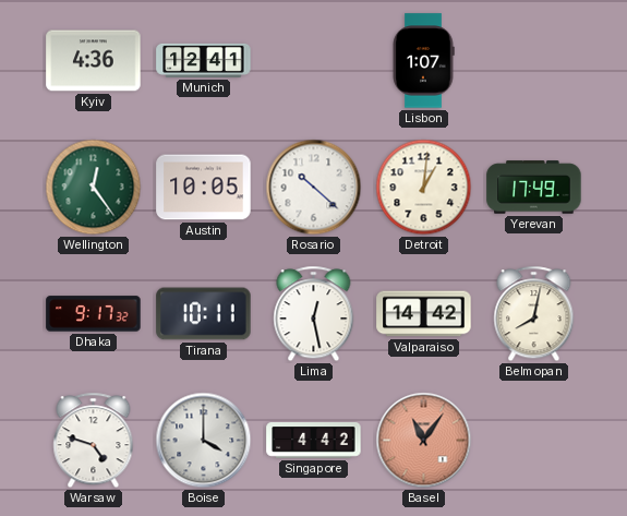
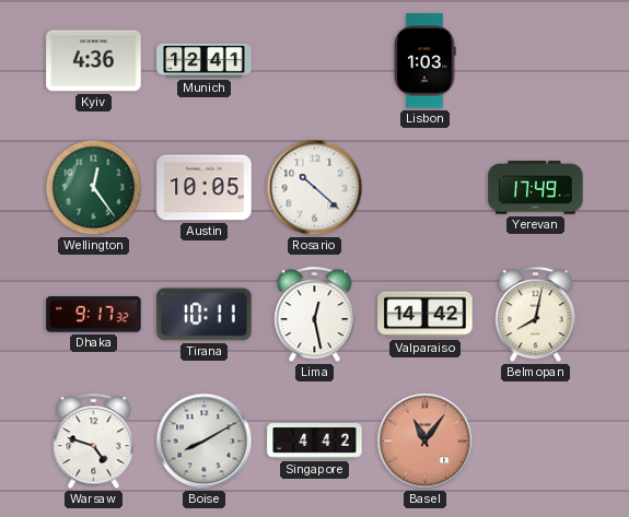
Lisbon: 1:07 -> 1:03
Detroit: 1:01 -> none
Boise: 4:00 -> 8:10
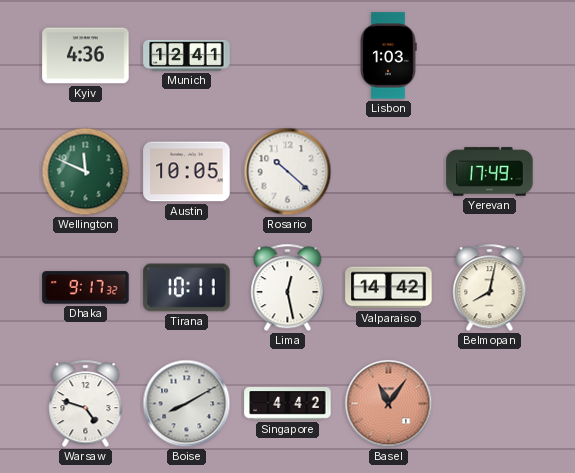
Wellington: 12:24 -> 11:49
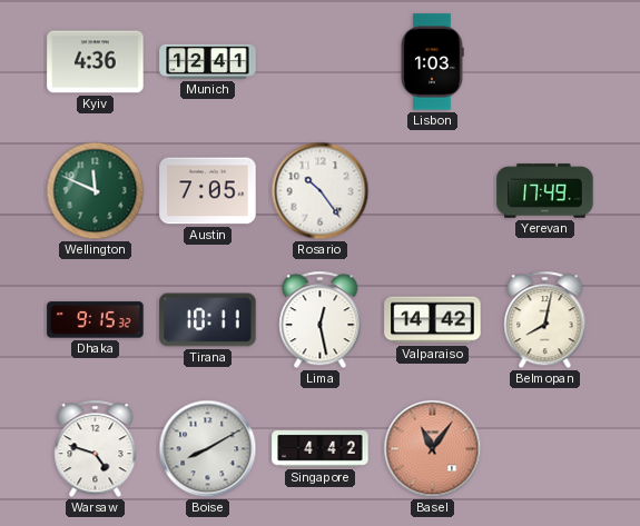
Austin: 10:05 -> 7:05
Rosario: 10:22 -> 10:24
Dhaka: 9:17 -> 9:15
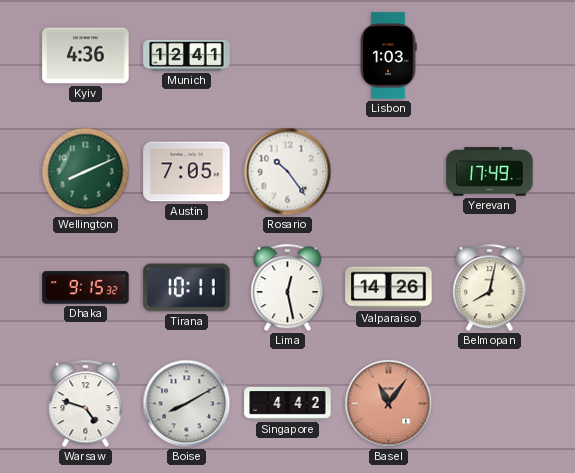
Wellington: 11:49 -> 8:11
Valparaiso: 14:42 -> 14:26
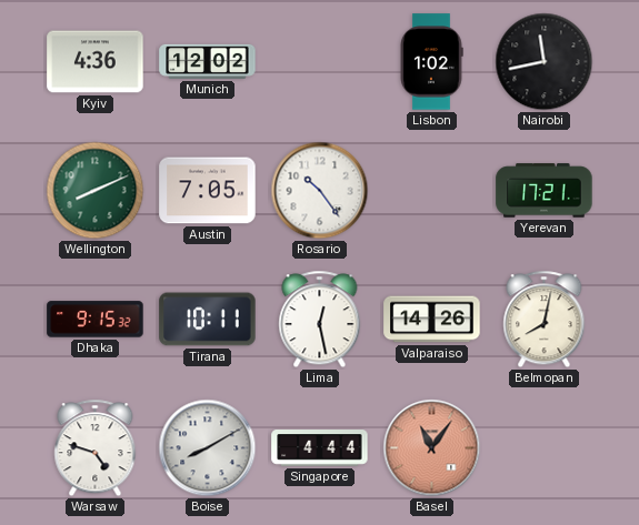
Munich: 12:41 -> 12:02
Lisbon: 1:03 -> 1:02
Nairobi: none -> 11:43
Yerevan: 17:49 -> 17:21
Singapore: 4:42 -> 4:44
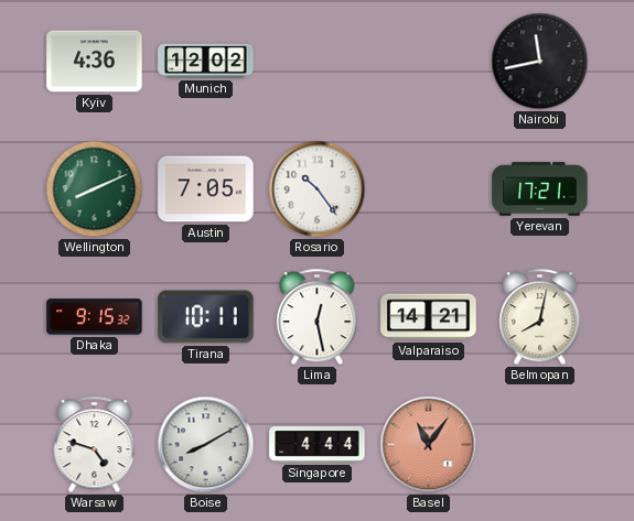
Lisbon: 1:02 -> none
Valparaiso: 14:26 -> 14:21
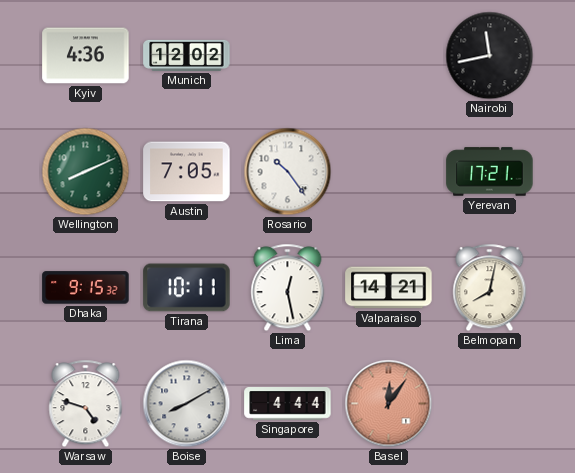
Basel: 11:06 -> 12:06
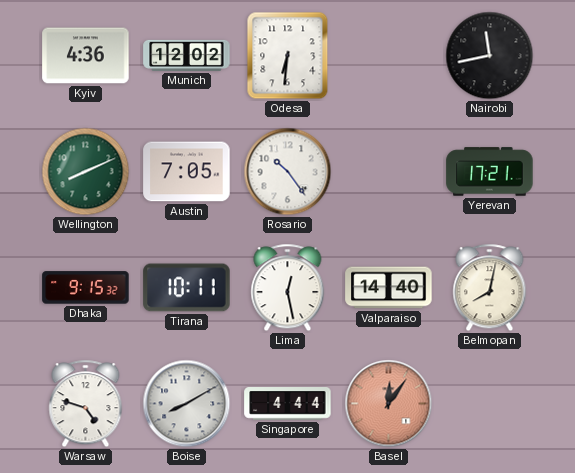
Odesa: none -> 6:31
Valparaiso: 14:21 -> 14:40
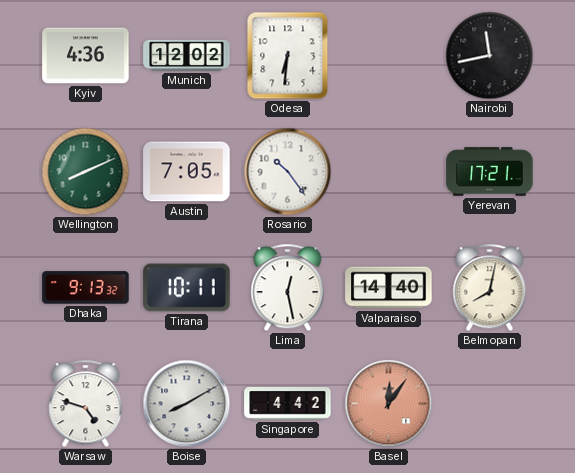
Dhaka: 9:15 -> 9:13
Singapore: 4:44 -> 4:42
